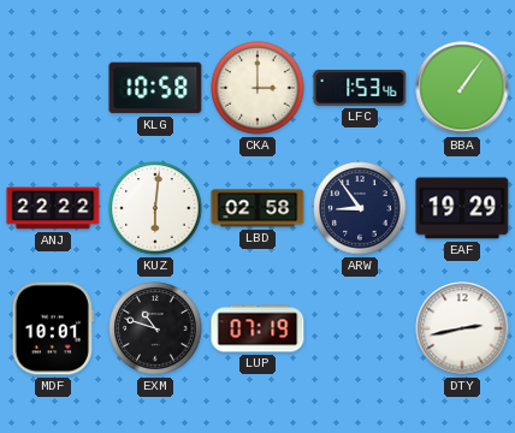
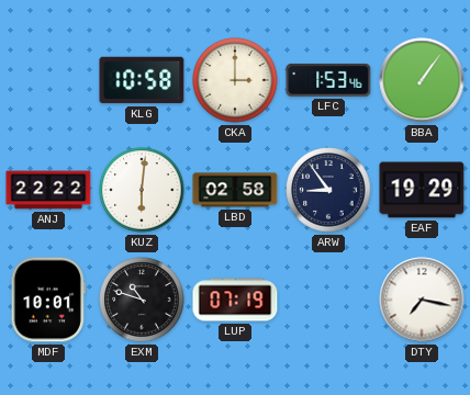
DTY: 2:43 -> 7:17
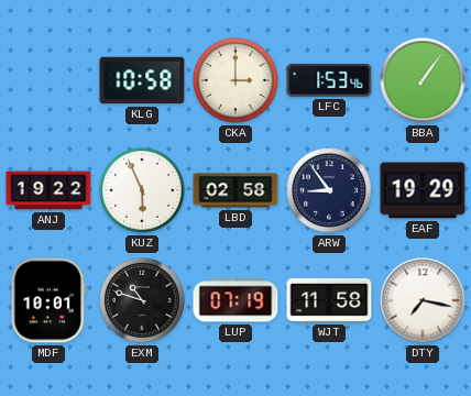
ANJ: 22:22 -> 19:22
KUZ: 6:01 -> 5:56
WJT: none -> 11:58
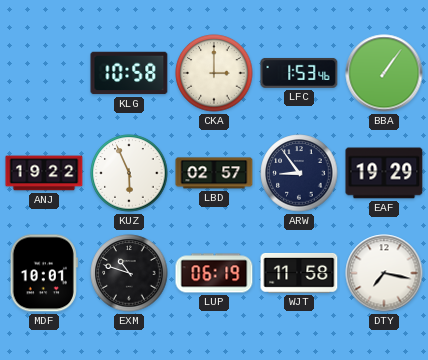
LBD: 02:58 -> 02:57
LUP: 07:19 -> 06:19
